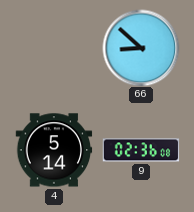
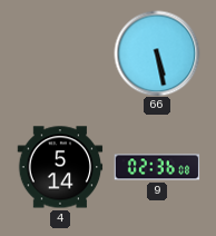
66: 8:52 -> 5:28
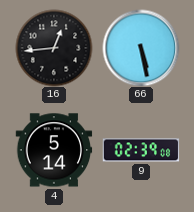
16: none -> 12:44
9: 02:36 -> 02:39
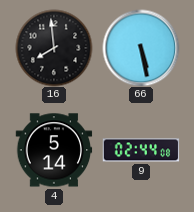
16: 12:44 -> 7:59
9: 02:39 -> 02:44
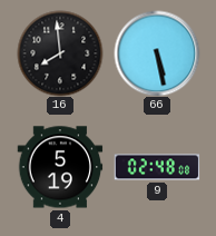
4: 5:14 -> 5:19
9: 02:44 -> 02:48
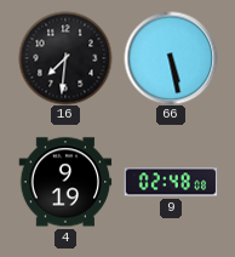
16: 7:59 -> 7:31
4: 5:19 -> 9:19
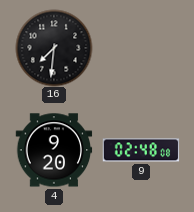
66: 5:28 -> none
4: 9:19 -> 9:20
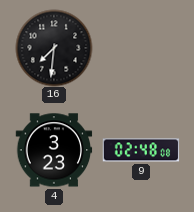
4: 9:20 -> 3:23
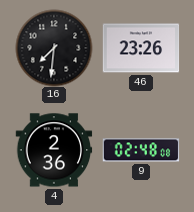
46: none -> 23:26
4: 3:23 -> 2:36
